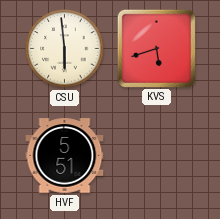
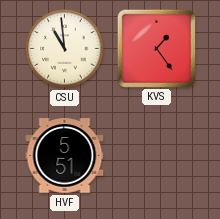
CSU: 5:59 -> 10:59
KVS: 5:42 -> 1:24
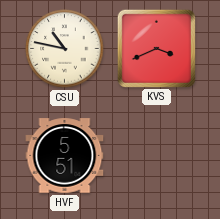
CSU: 10:59 -> 10:47
KVS: 1:24 -> 3:41
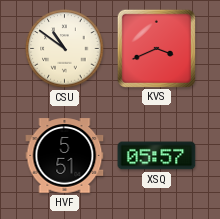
CSU: 10:47 -> 10:51
XSQ: none -> 05:57
